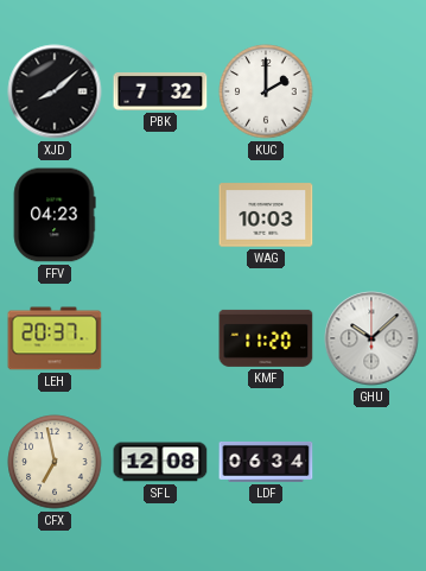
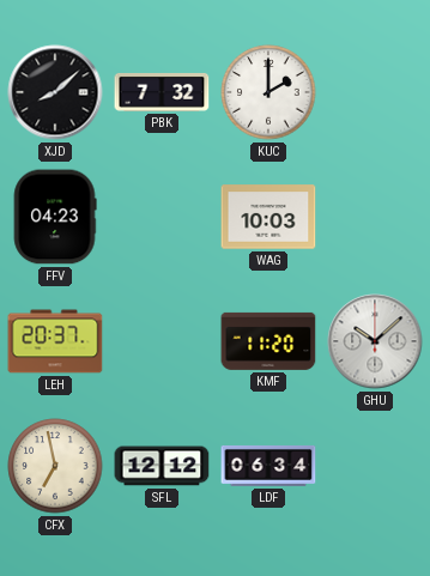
SFL: 12:08 -> 12:12
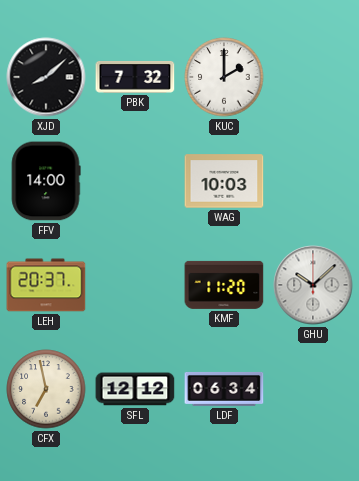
FFV: 04:23 -> 14:00
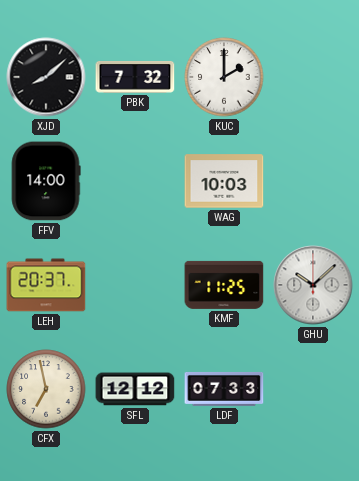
KMF: 11:20 -> 11:25
LDF: 06:34 -> 07:33
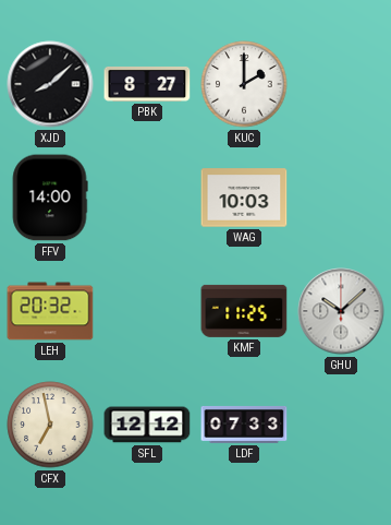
PBK: 7:32 -> 8:27
LEH: 20:37 -> 20:32
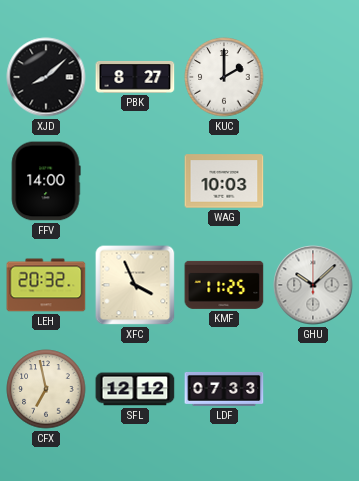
XFC: none -> 3:56
